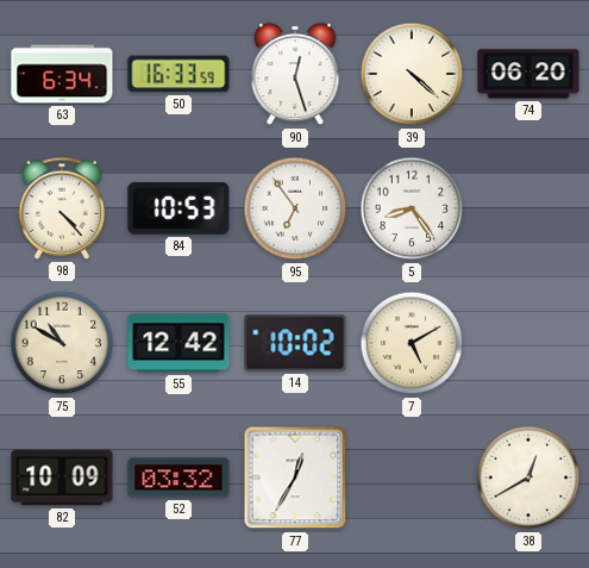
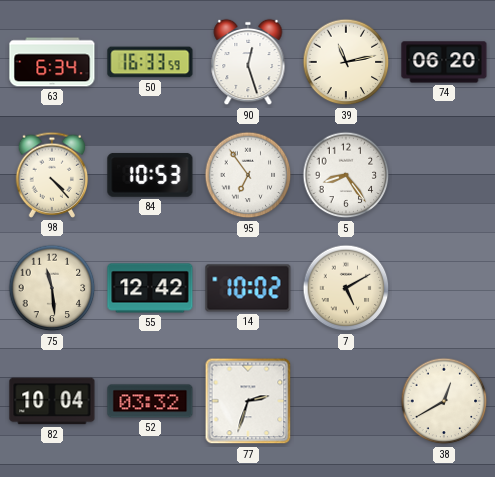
39: 4:22 -> 11:13
75: 10:50 -> 11:29
82: 10:09 -> 10:04
77: 12:35 -> 2:33
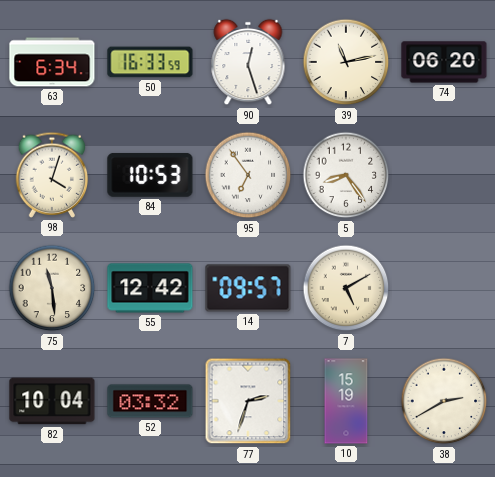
98: 4:23 -> 4:03
14: 10:02 -> 09:57
10: none -> 15:19
38: 12:40 -> 2:40
